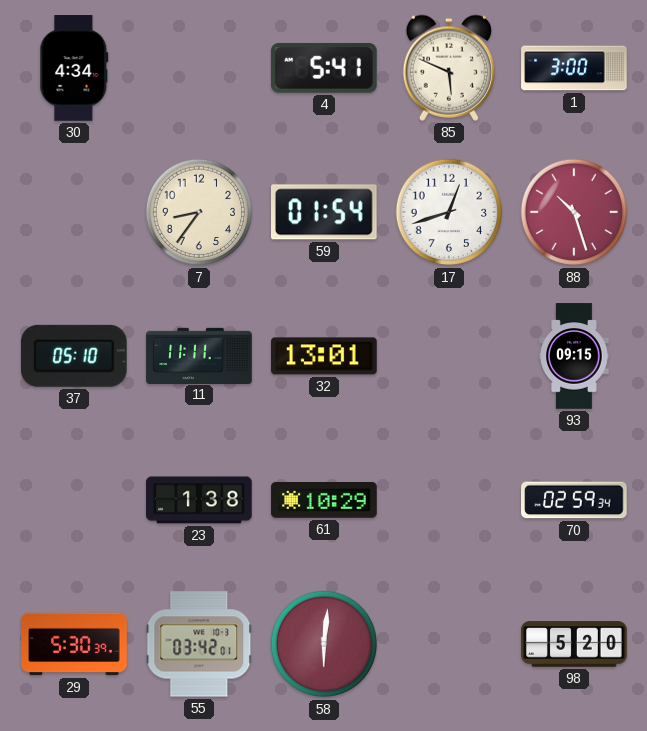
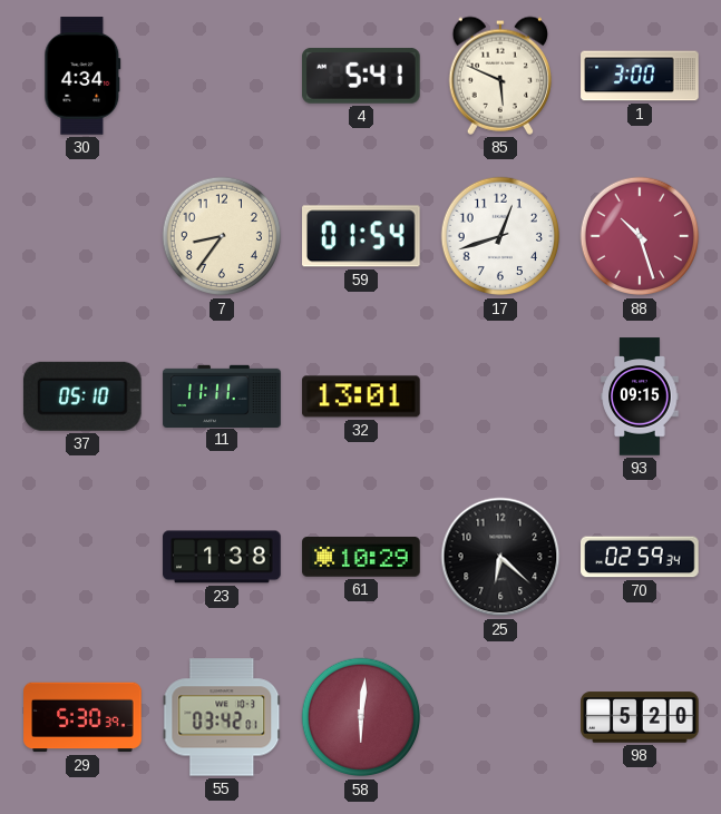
25: none -> 6:22
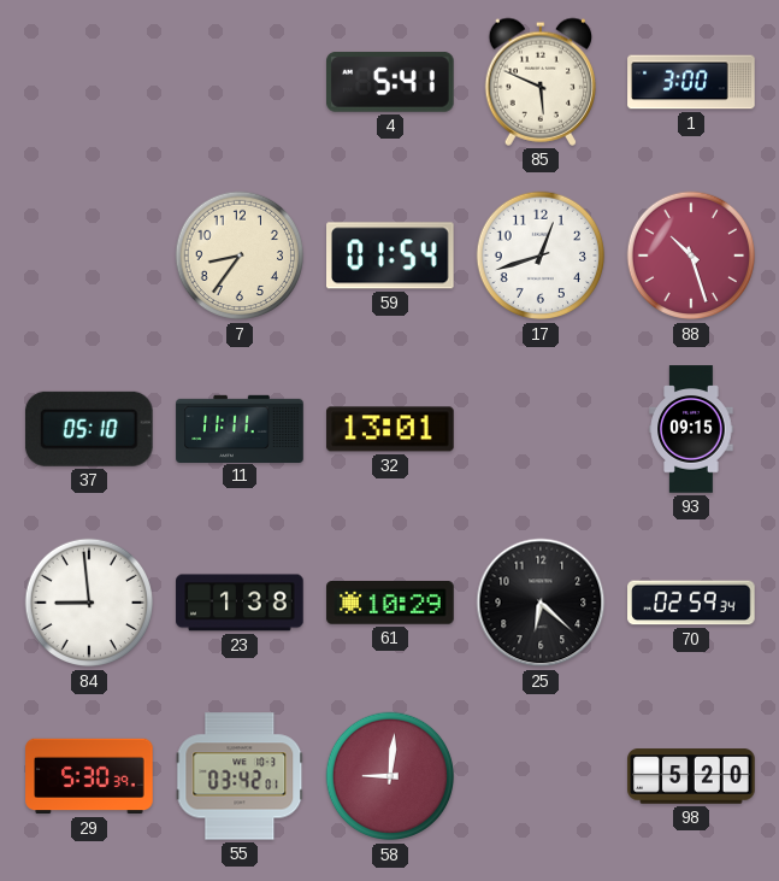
30: 4:34 -> none
84: none -> 8:59
58: 6:01 -> 9:01
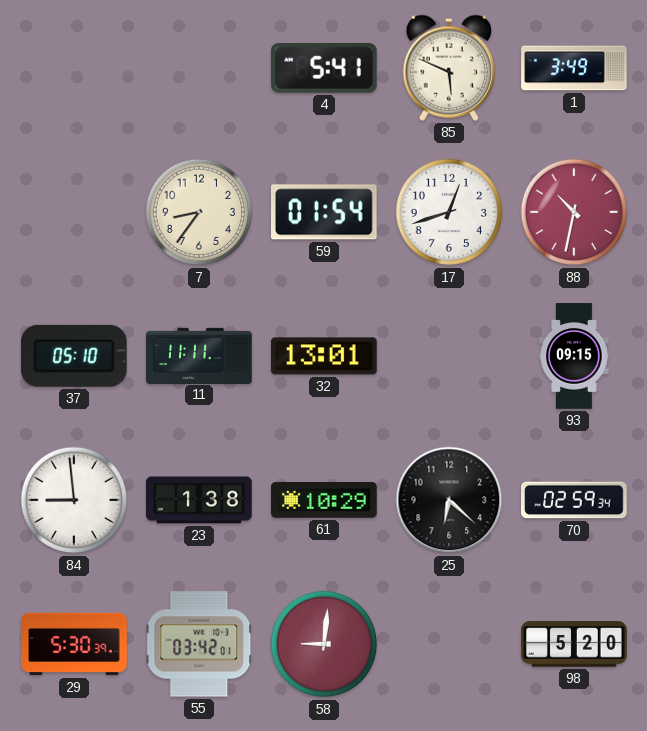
1: 3:00 -> 3:49
88: 10:27 -> 10:32
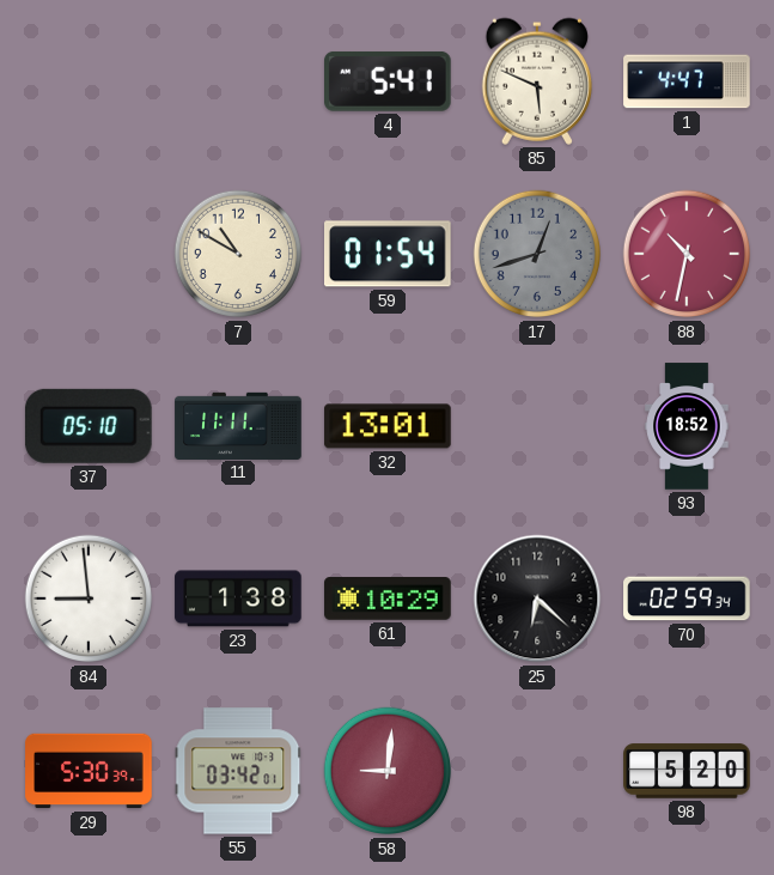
1: 3:49 -> 4:47
7: 8:36 -> 10:50
17 dial: white -> grey
93: 09:15 -> 18:52
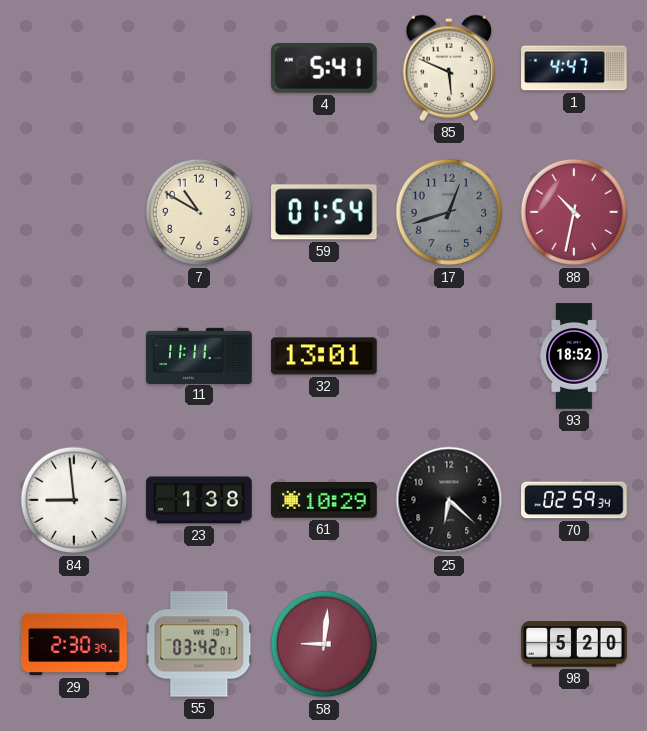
37: 05:10 -> none
29: 5:30 -> 2:30
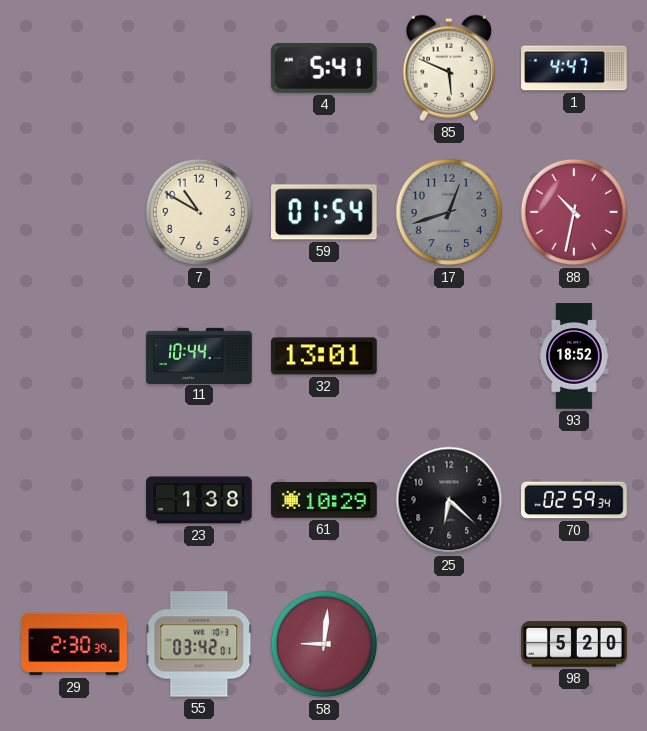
11: 11:11 -> 10:44
84: 8:59 -> none
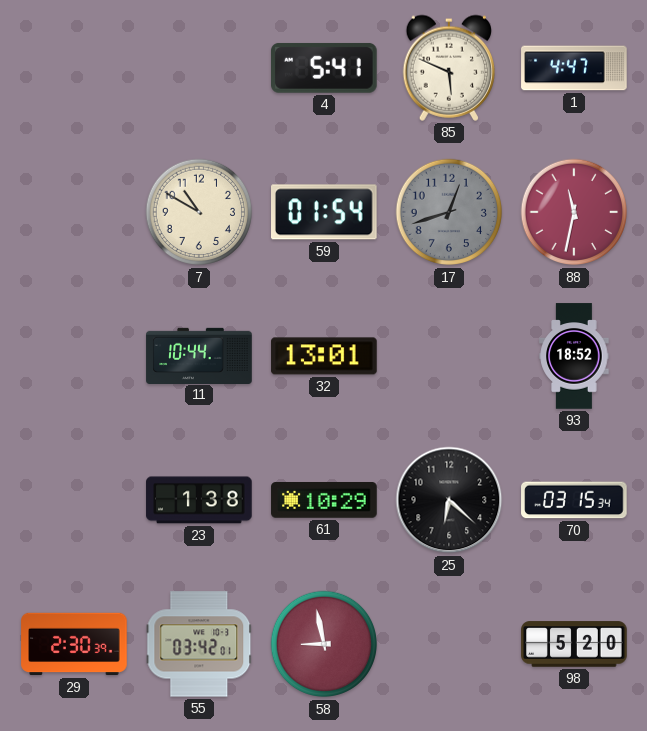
88: 10:32 -> 11:32
70: 02:59 -> 03:15
58: 9:01 -> 8:58
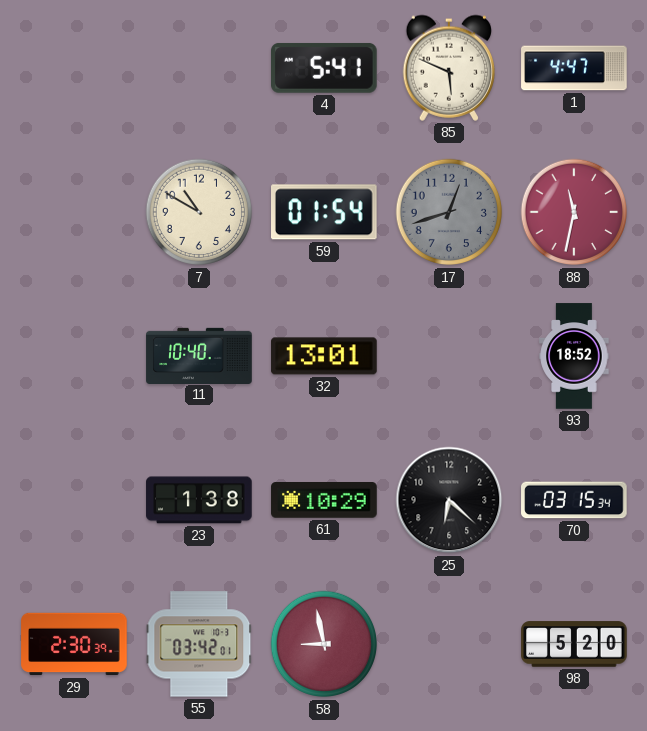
11: 10:44 -> 10:40
